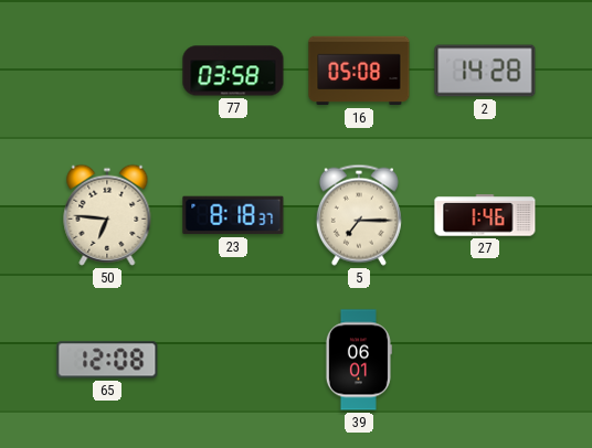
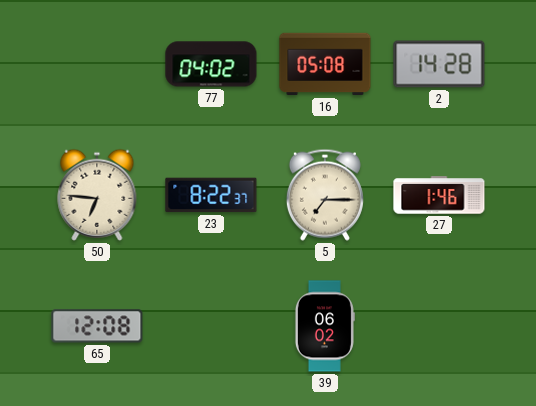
77: 03:58 -> 04:02
23: 8:18 -> 8:22
39: 06:01 -> 06:02
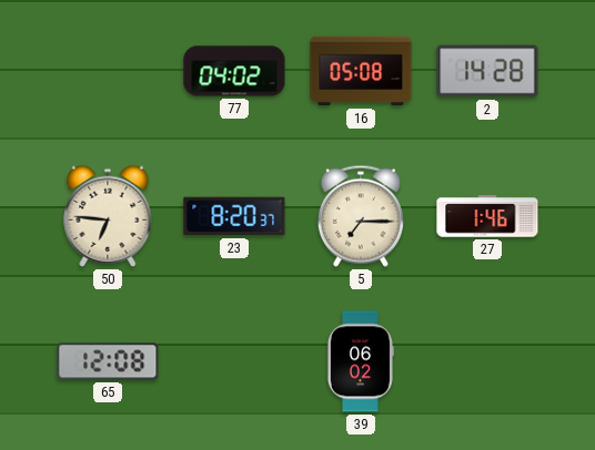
23: 8:22 -> 8:20
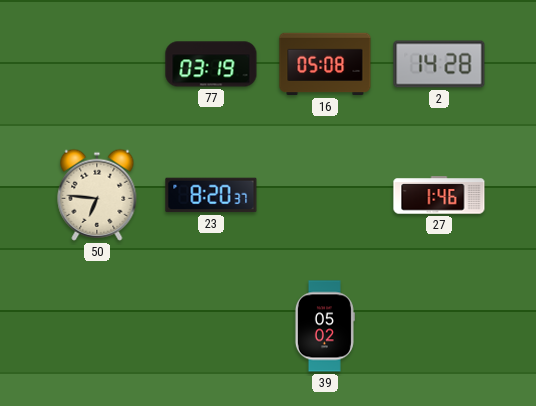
77: 04:02 -> 03:19
5: 7:15 -> none
65: 12:08 -> none
39: 06:02 -> 05:02
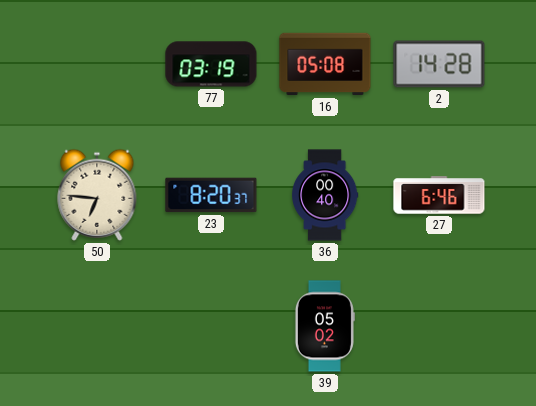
36: none -> 00:40
27: 1:46 -> 6:46
